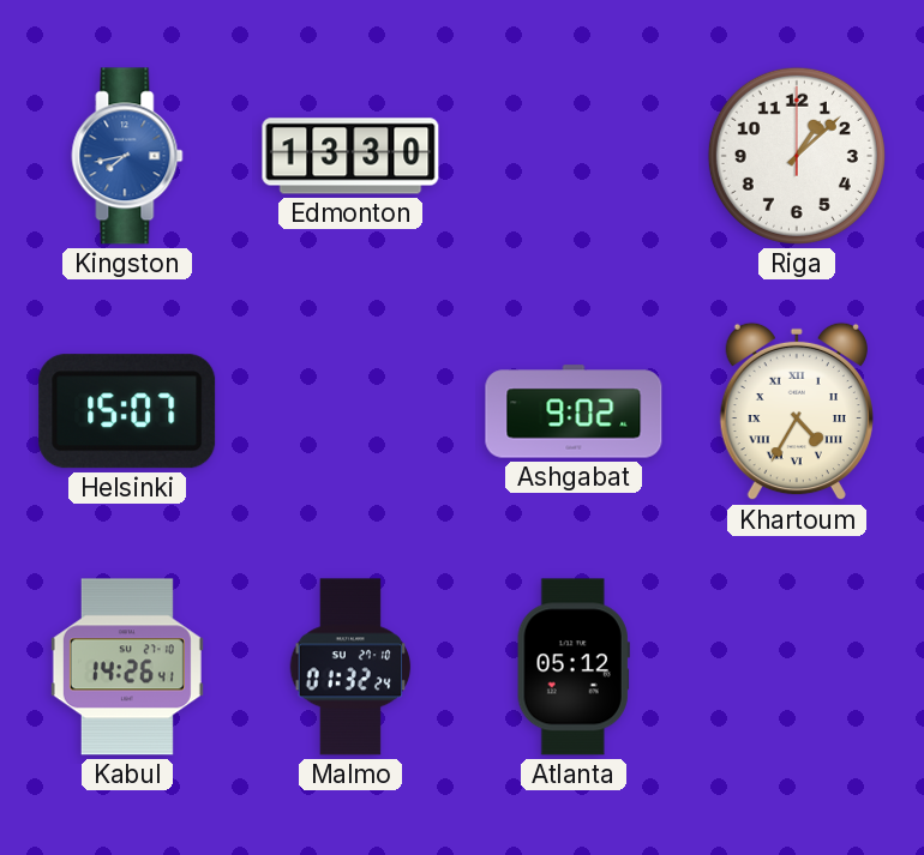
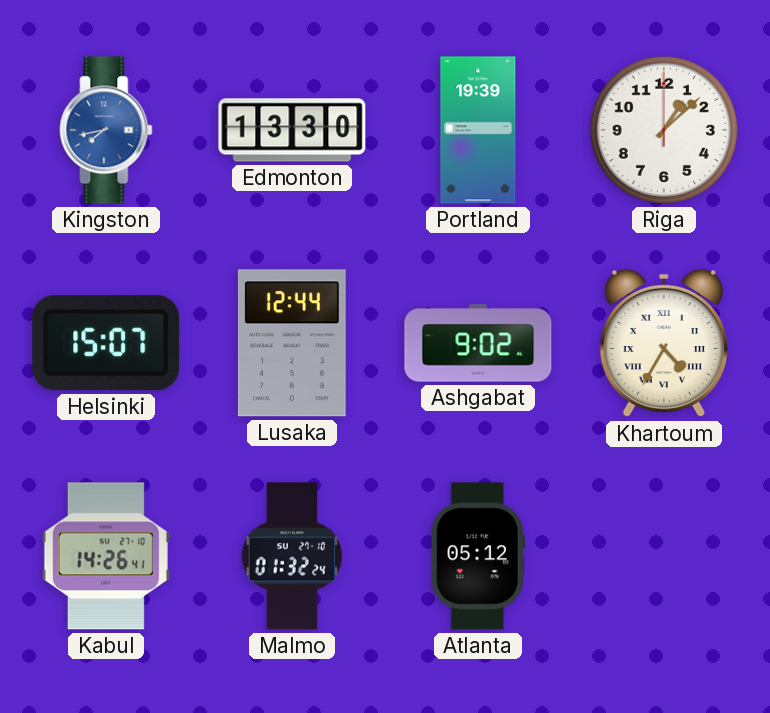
Portland: none -> 19:39
Lusaka: none -> 12:44
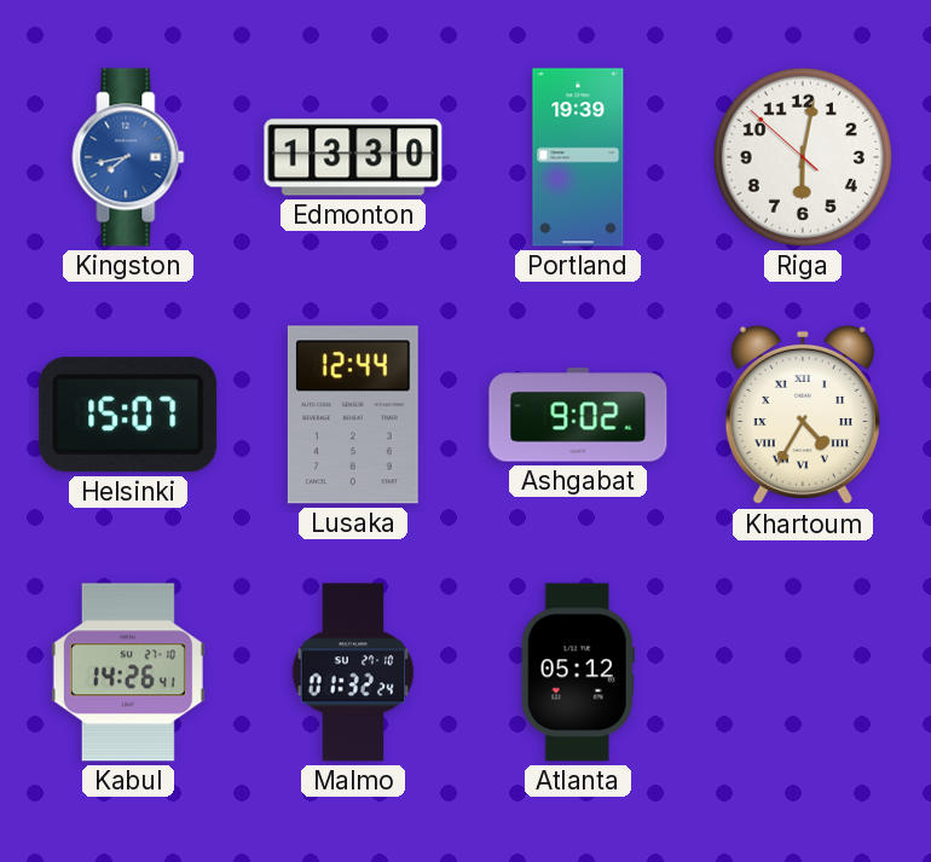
Riga: 1:08 -> 6:01
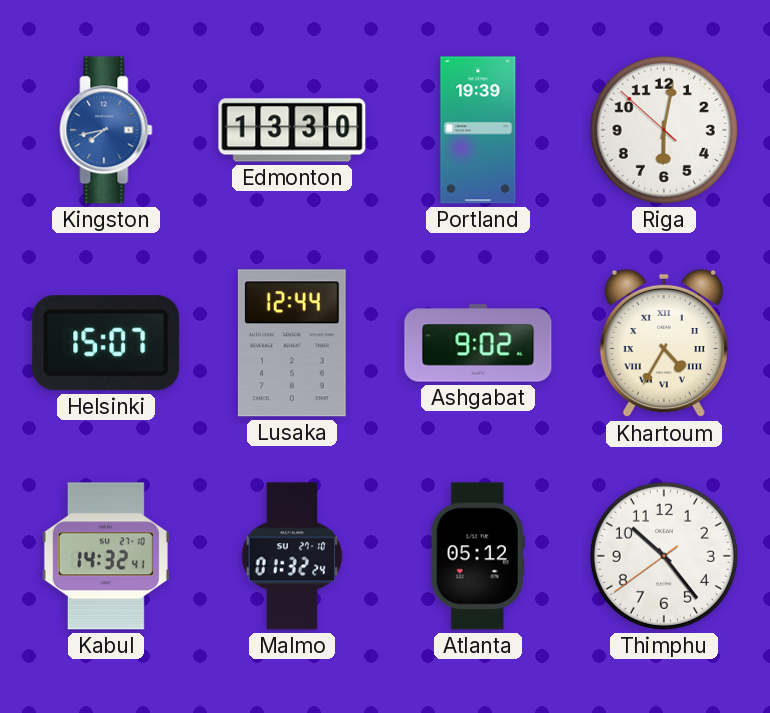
Kabul: 14:26 -> 14:32
Thimphu: none -> 10:23
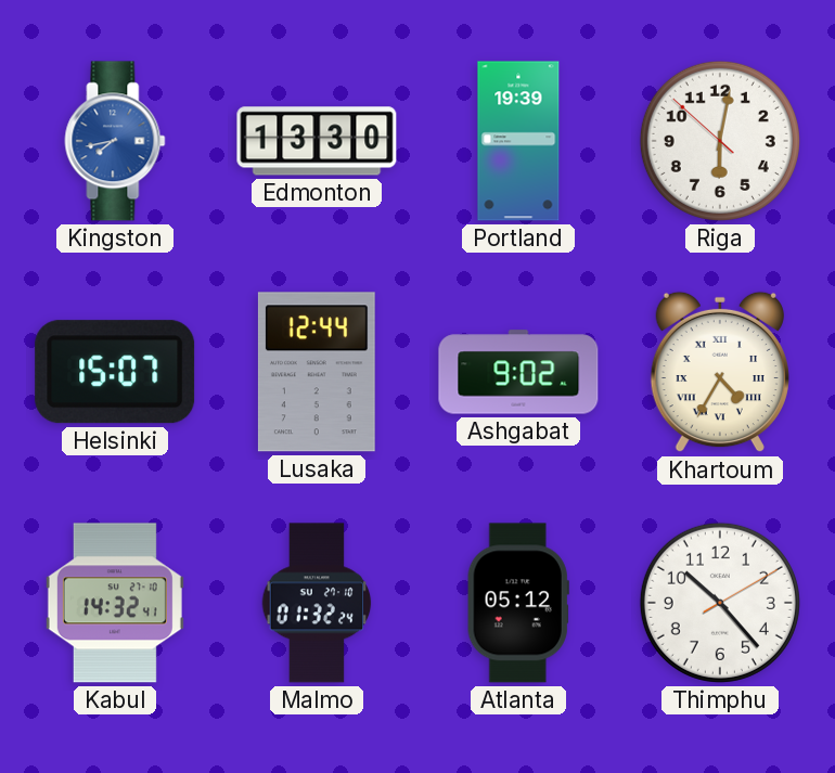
Thimphu: 10:23:39 -> 10:23:10
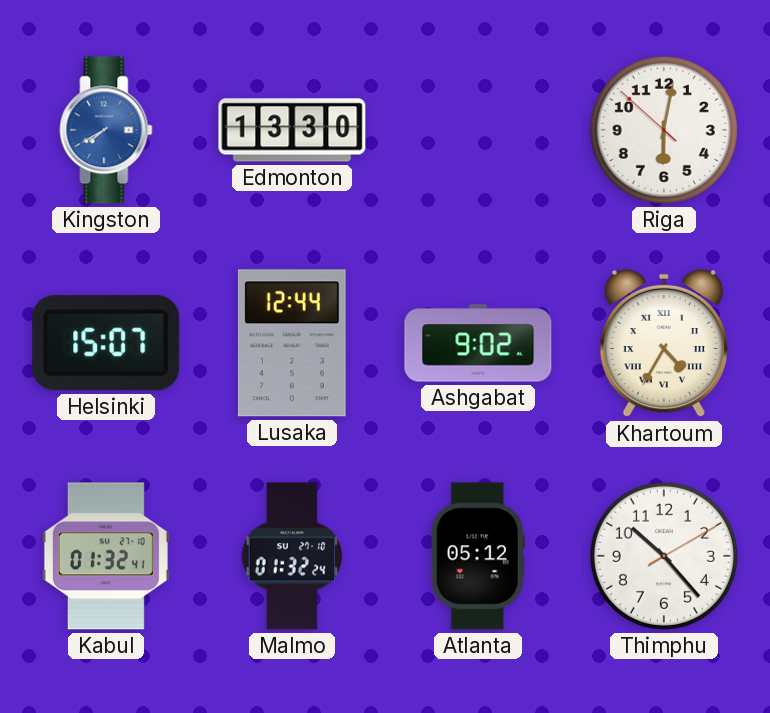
Kingston: 7:43 -> 7:40
Portland: 19:39 -> none
Kabul: 14:32 -> 01:32
